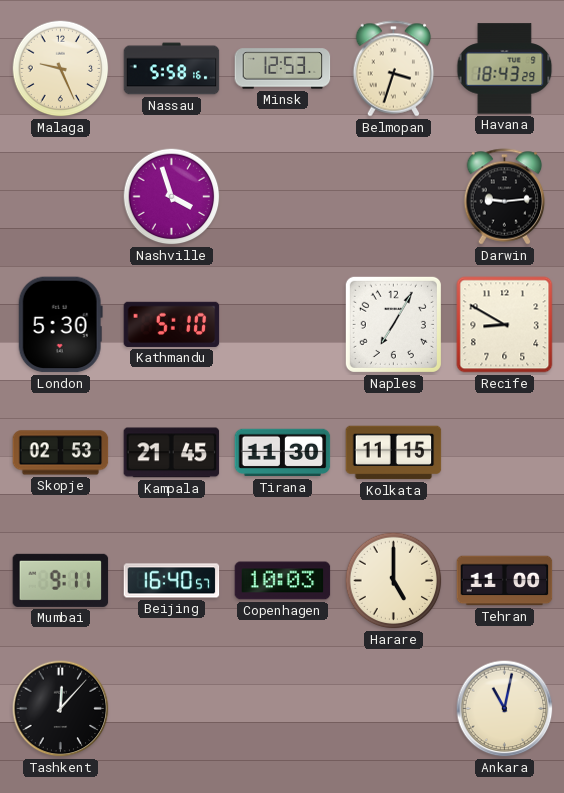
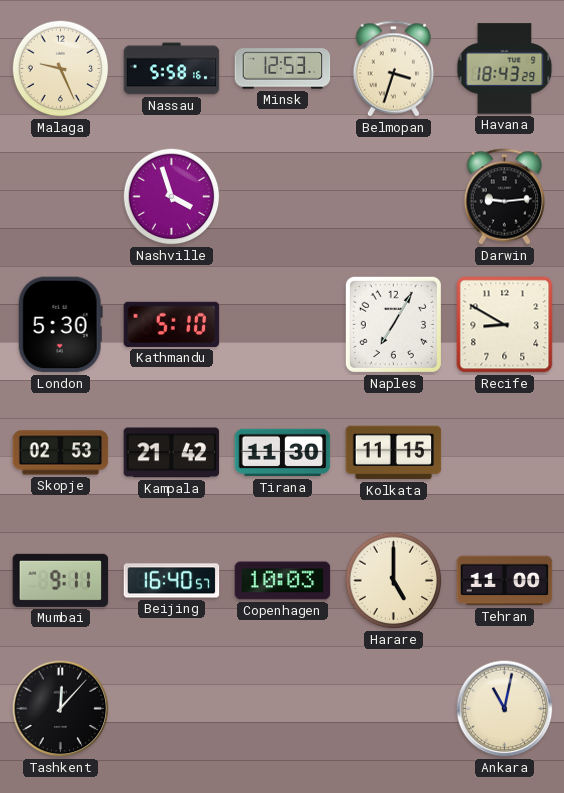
Kampala: 21:45 -> 21:42
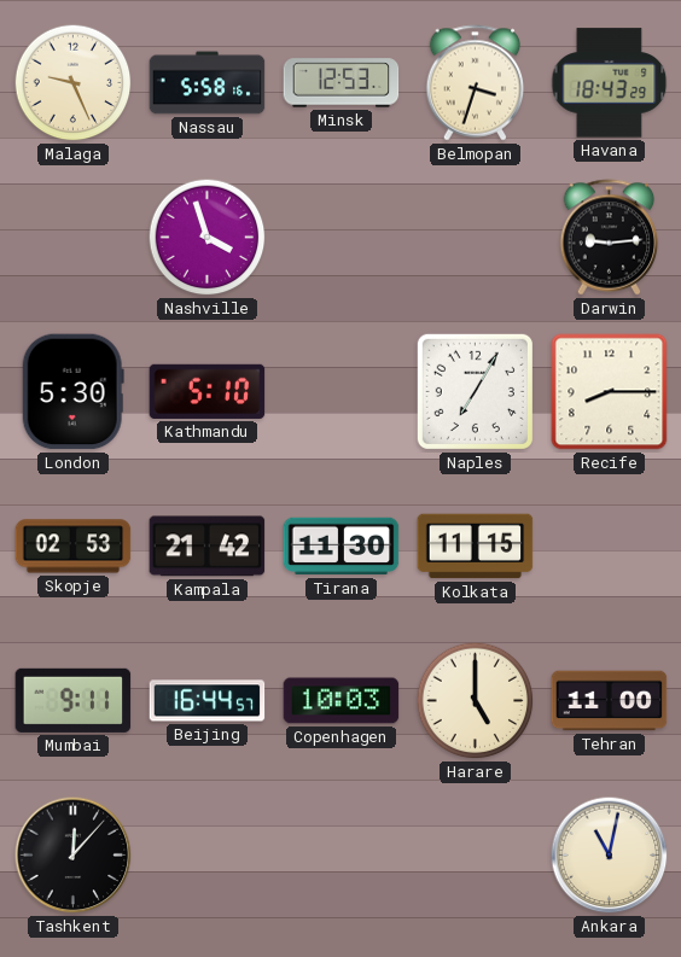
Recife: 8:50 -> 8:15
Beijing: 16:40 -> 16:44
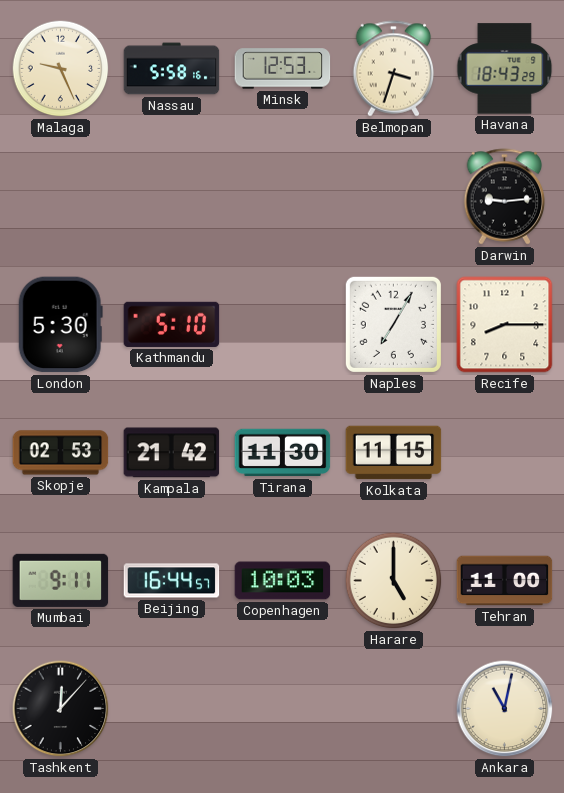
Nashville: 3:57 -> none
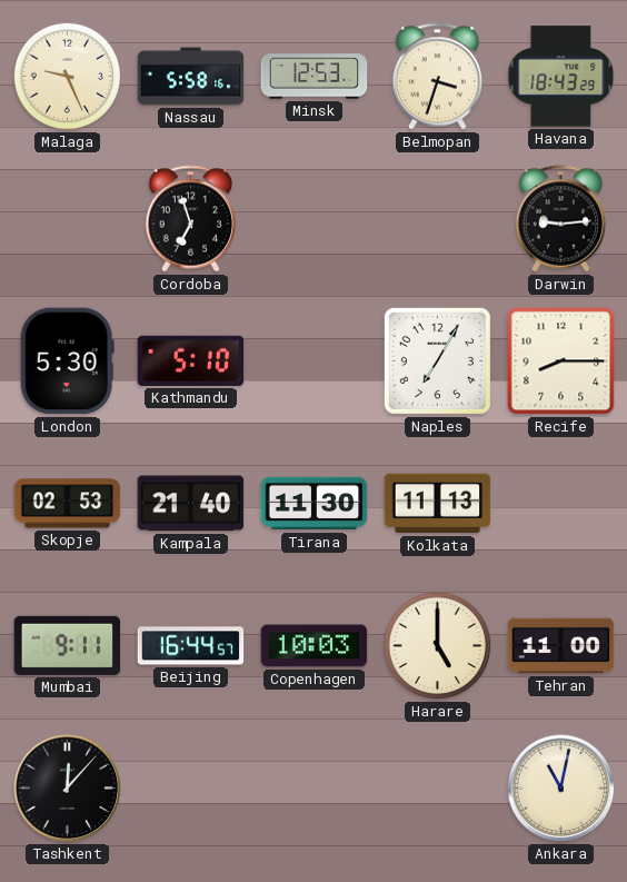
Cordoba: none -> 6:57
Kampala: 21:42 -> 21:40
Kolkata: 11:15 -> 11:13
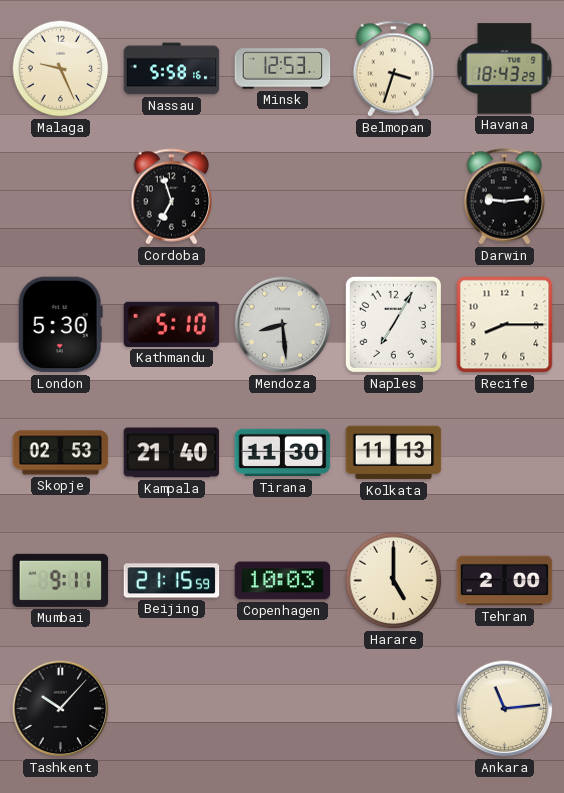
Mendoza: none -> 8:29
Beijing: 16:44 -> 21:15
Tehran: 11:00 -> 2:00
Tashkent: 12:07 -> 10:07
Ankara: 11:02 -> 11:14
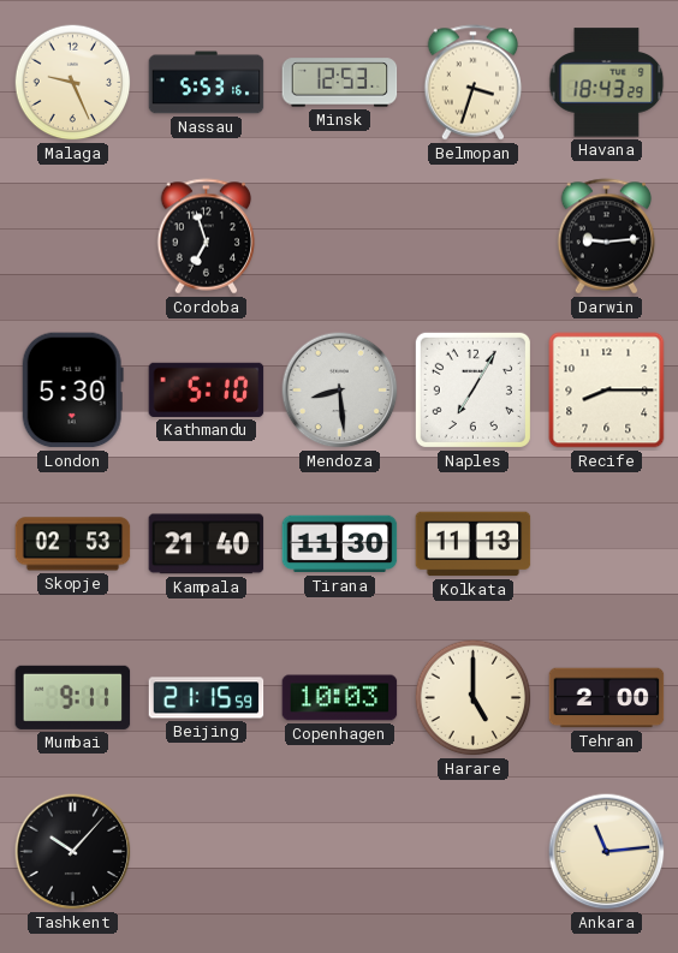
Nassau: 5:58 -> 5:53
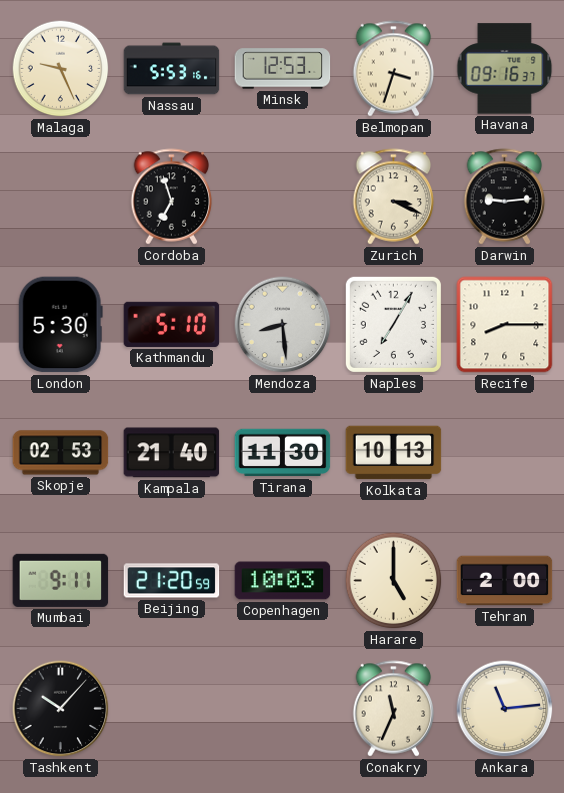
Havana: 18:43 -> 09:16
Zurich: none -> 3:19
Kolkata: 11:13 -> 10:13
Beijing: 21:15 -> 21:20
Conakry: none -> 11:34
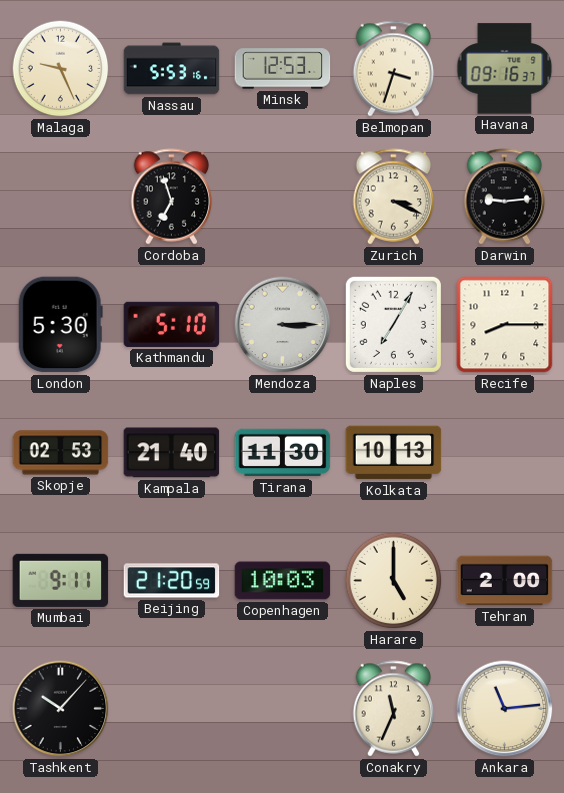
Mendoza: 8:29 -> 3:15
